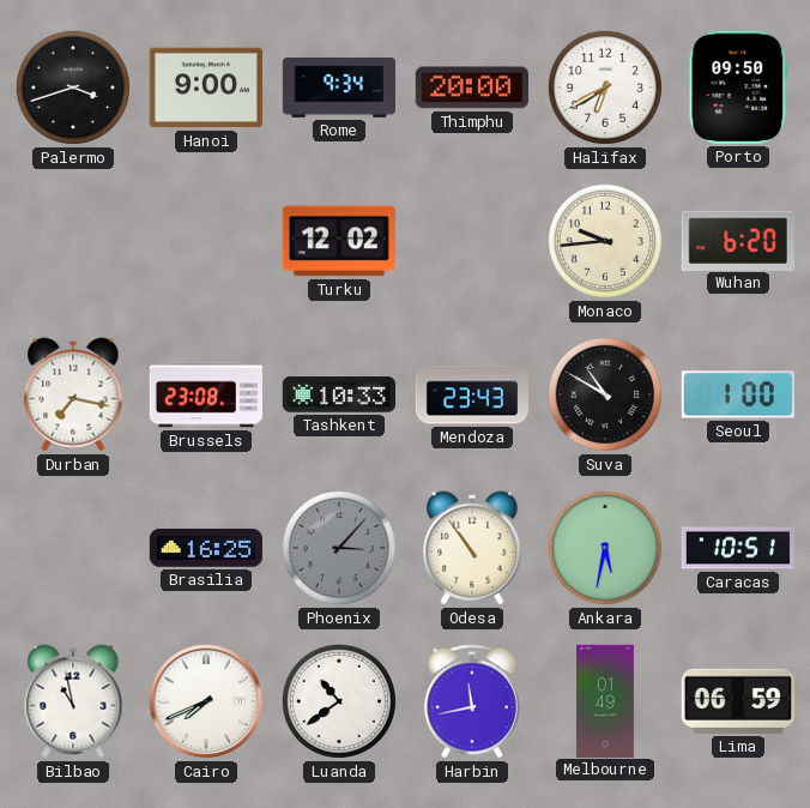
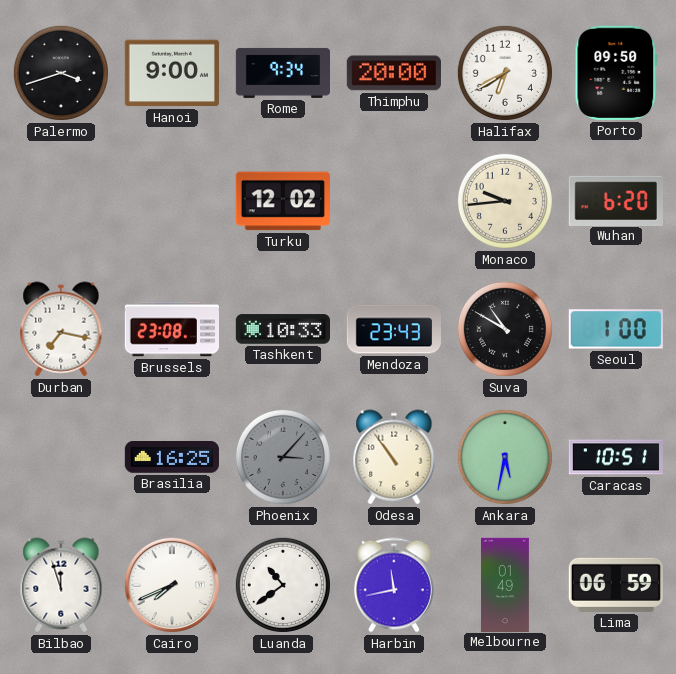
Bilbao: 10:58 -> 11:57
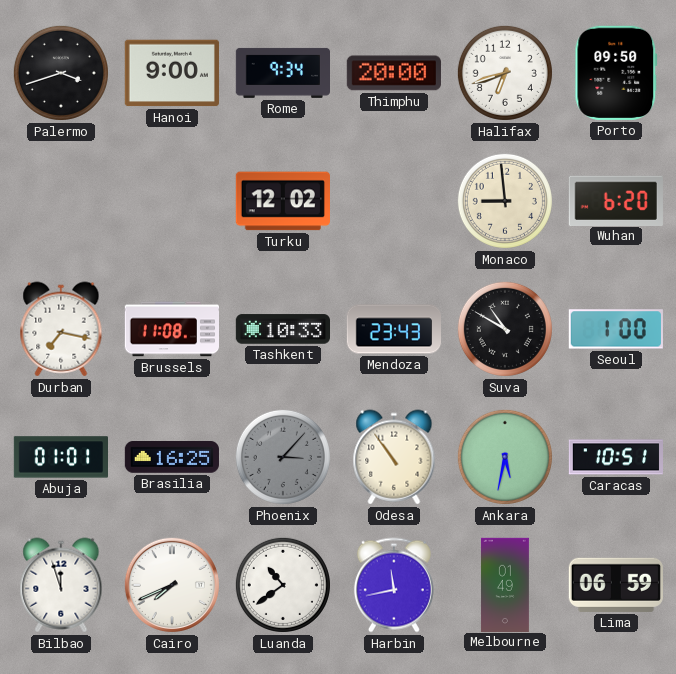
Halifax: 6:40 -> 6:42
Monaco: 9:44 -> 8:59
Brussels: 23:08 -> 11:08
Abuja: none -> 01:01
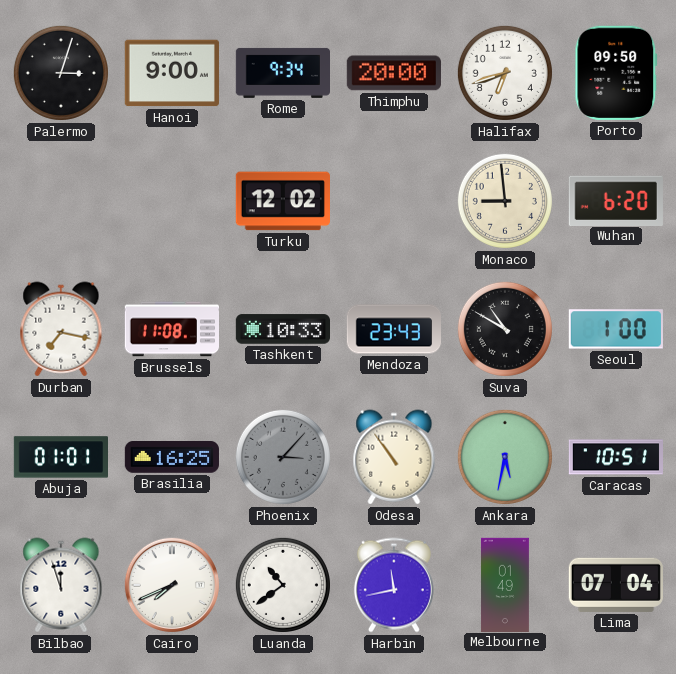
Palermo: 3:42 -> 3:03
Lima: 06:59 -> 07:04
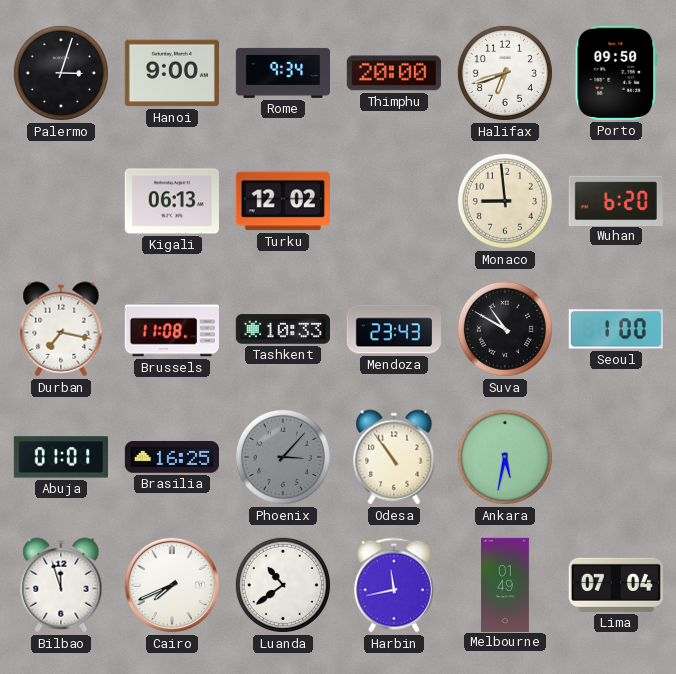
Kigali: none -> 06:13
Caracas: 10:51 -> none
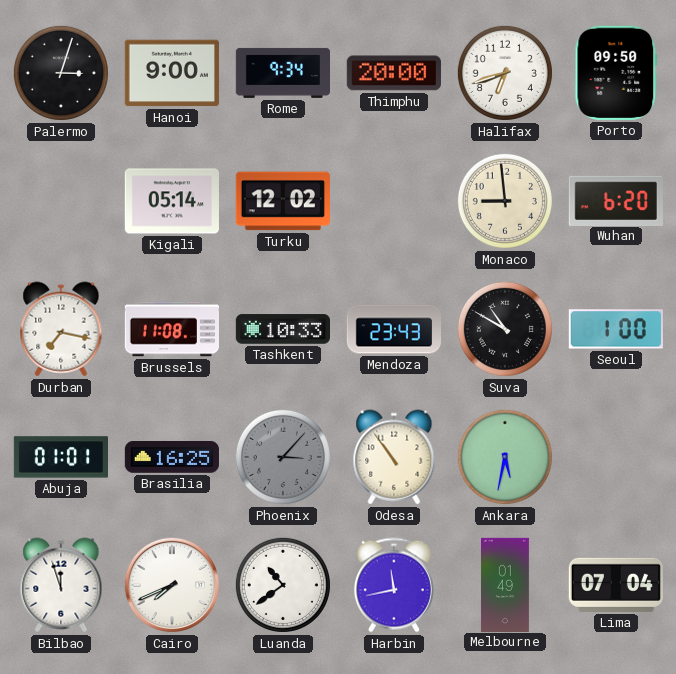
Kigali: 06:13 -> 05:14
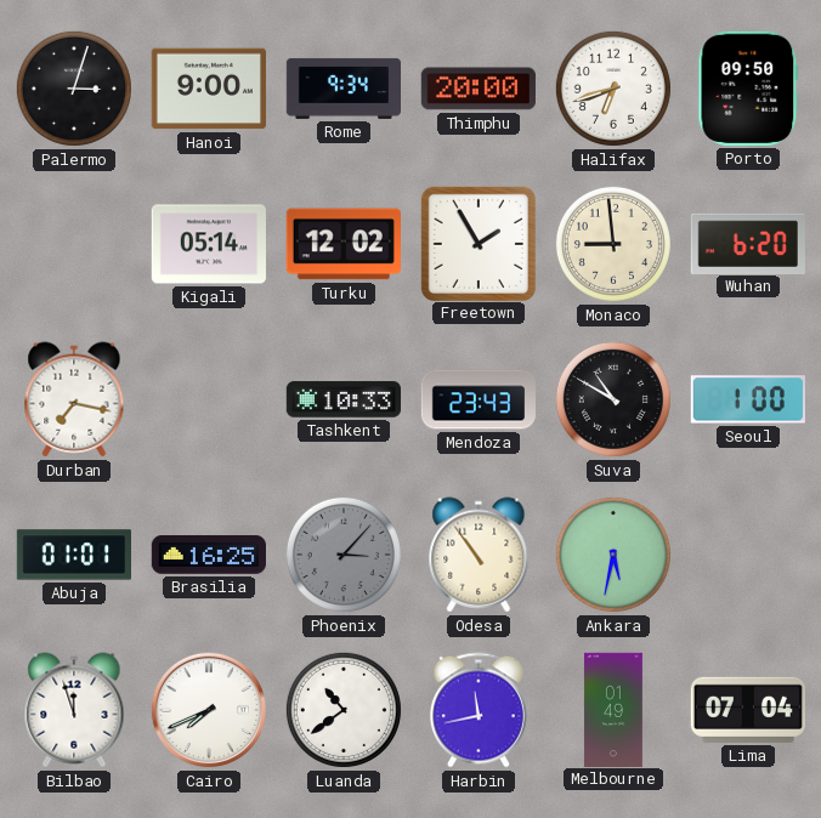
Freetown: none -> 1:55
Brussels: 11:08 -> none
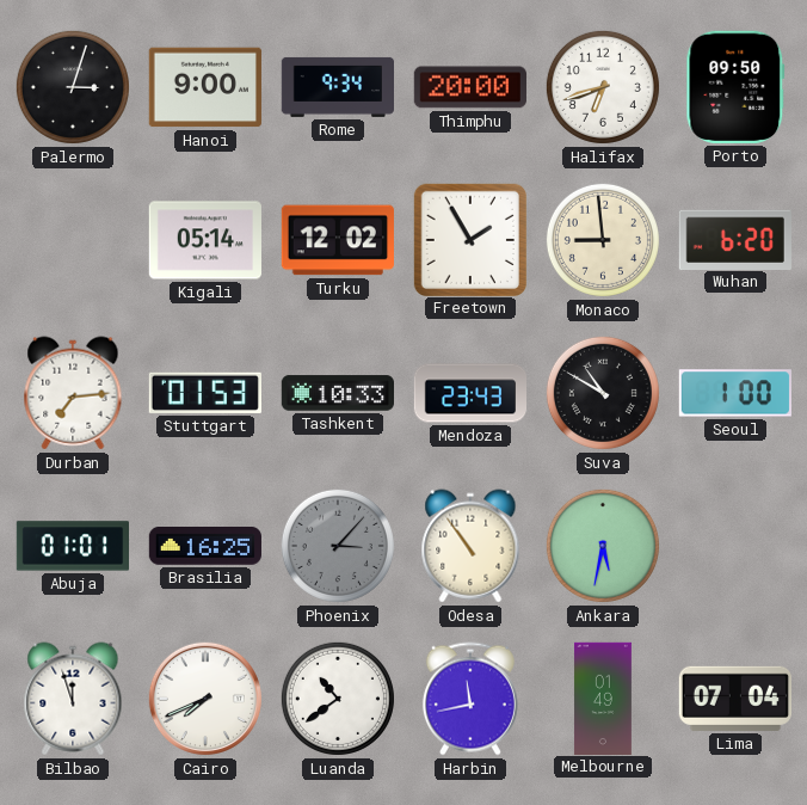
Durban: 7:17 -> 7:14
Stuttgart: none -> 01:53
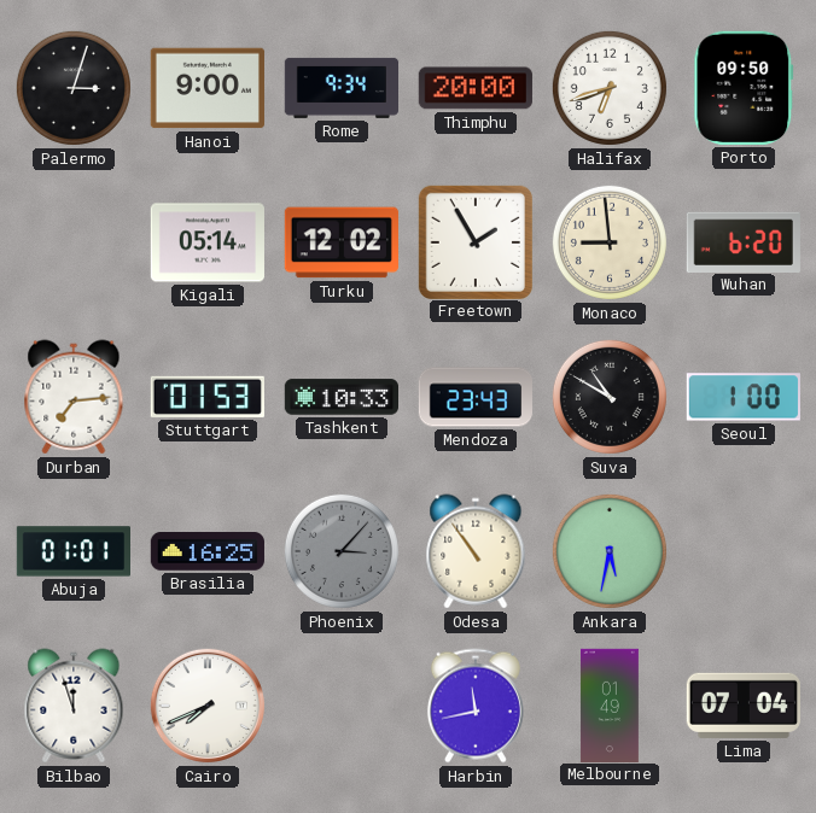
Luanda: 10:39 -> none
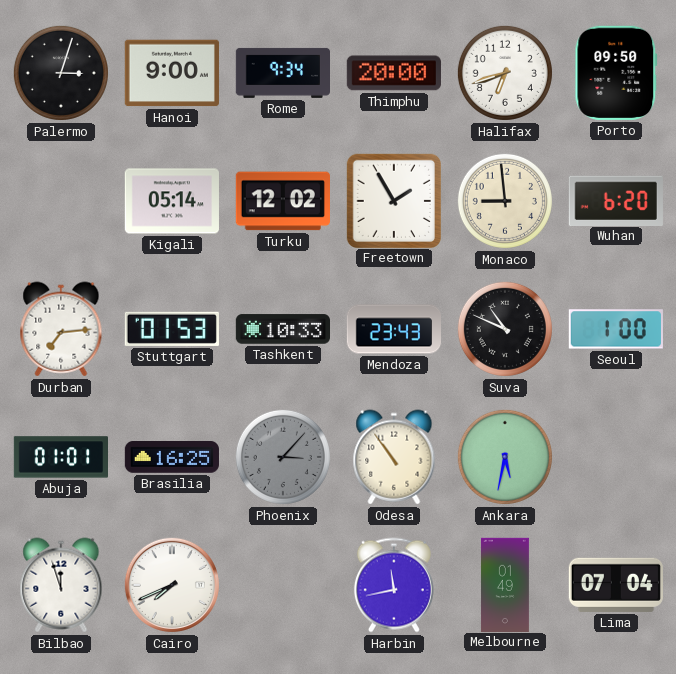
Suva: 10:50 -> 10:49
